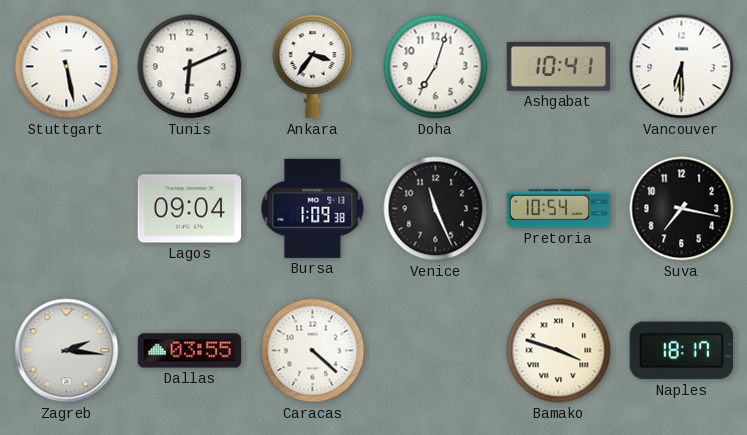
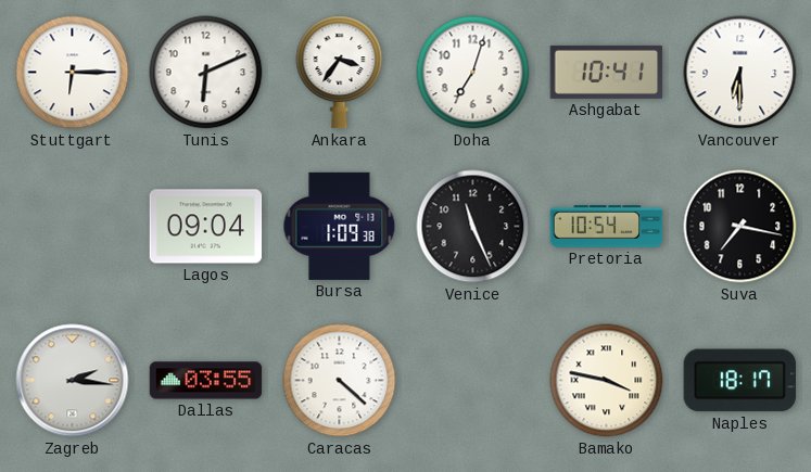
Stuttgart: 5:28 -> 6:15
Bamako: 3:48 -> 3:47
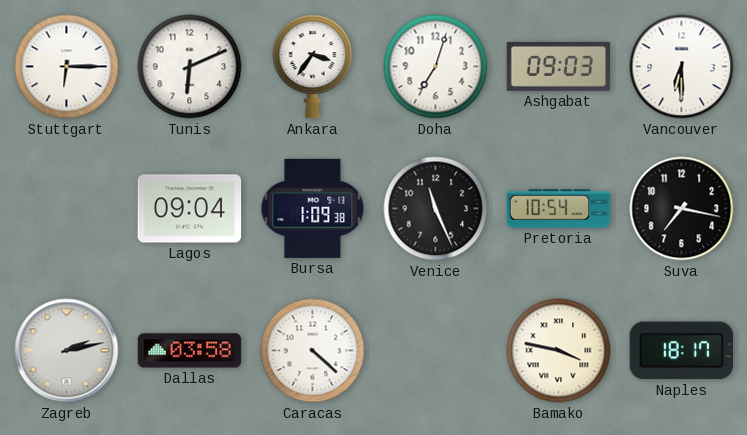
Ashgabat: 10:41 -> 09:03
Zagreb: 2:16 -> 2:13
Dallas: 03:55 -> 03:58
